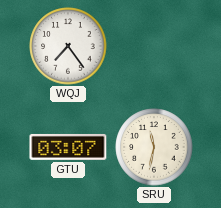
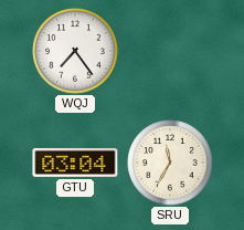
GTU: 03:07 -> 03:04
SRU: 11:32 -> 11:35
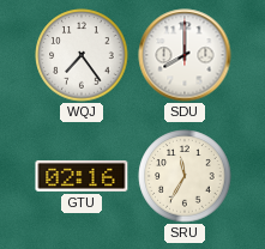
SDU: none -> 8:00
GTU: 03:04 -> 02:16
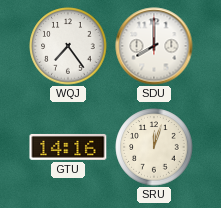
GTU: 02:16 -> 14:16
SRU: 11:35 -> 12:03
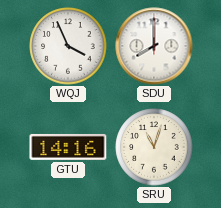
WQJ: 7:24 -> 3:56
SRU: 12:03 -> 11:03
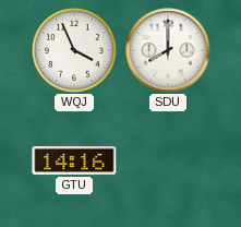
SRU: 11:03 -> none
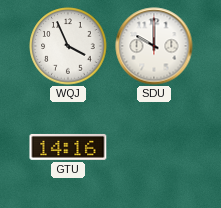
SDU: 8:00 -> 10:00
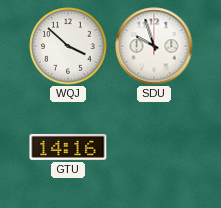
WQJ: 3:56 -> 3:52
SDU: 10:00 -> 9:57
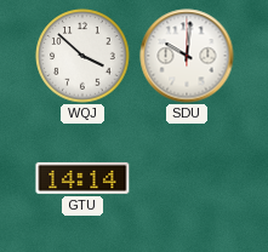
SDU: 9:57 -> 10:01
GTU: 14:16 -> 14:14
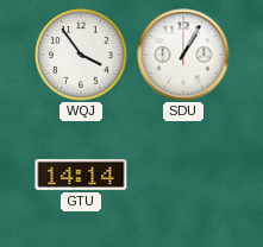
WQJ: 3:52 -> 3:54
SDU: 10:01 -> 1:05
